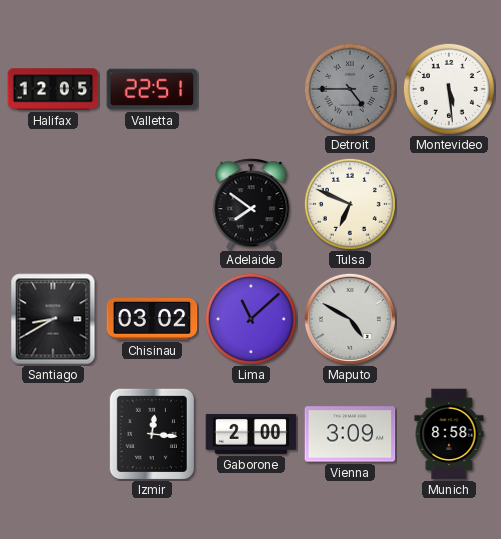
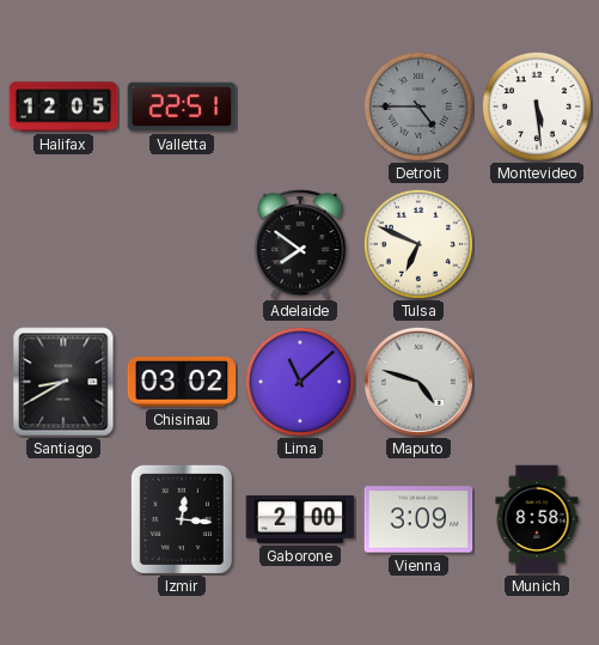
Maputo: 4:50 -> 4:48
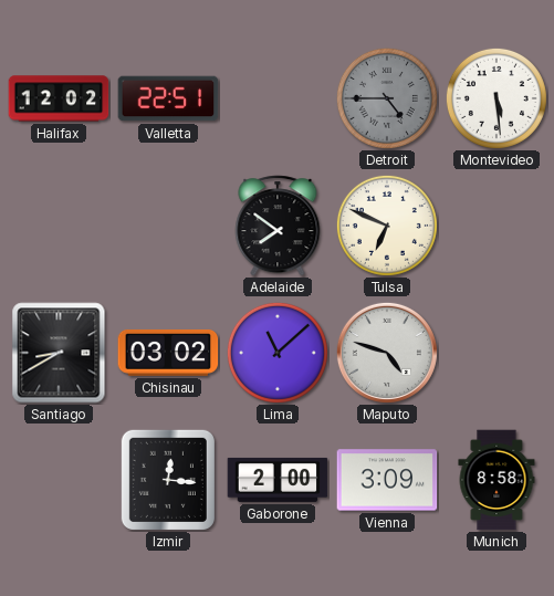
Halifax: 12:05 -> 12:02
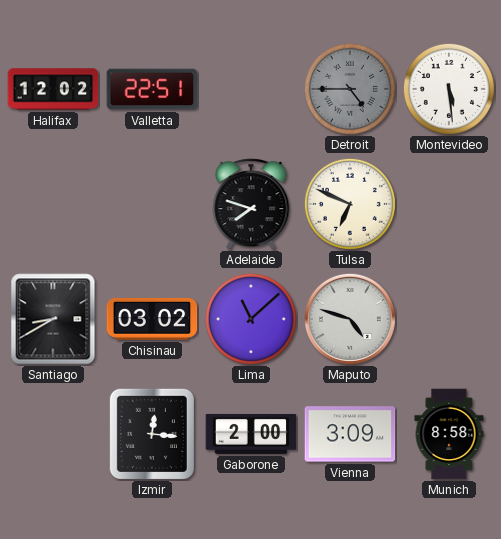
Adelaide: 7:51 -> 7:48
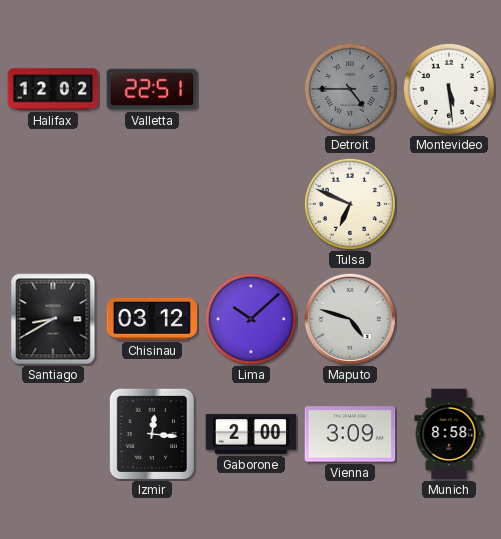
Adelaide: 7:48 -> none
Chisinau: 03:02 -> 03:12
Lima: 11:08 -> 10:08
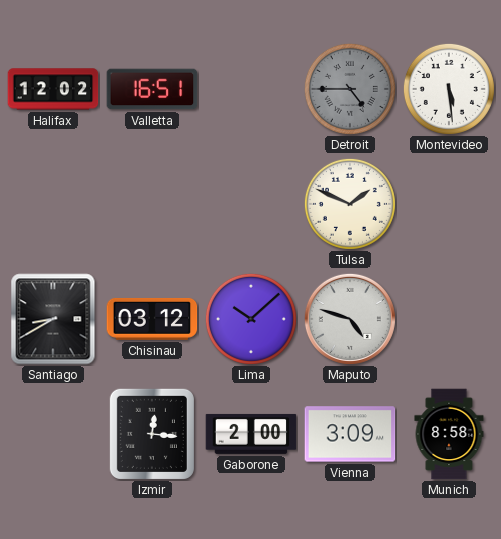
Valletta: 22:51 -> 16:51
Tulsa: 6:49 -> 1:49
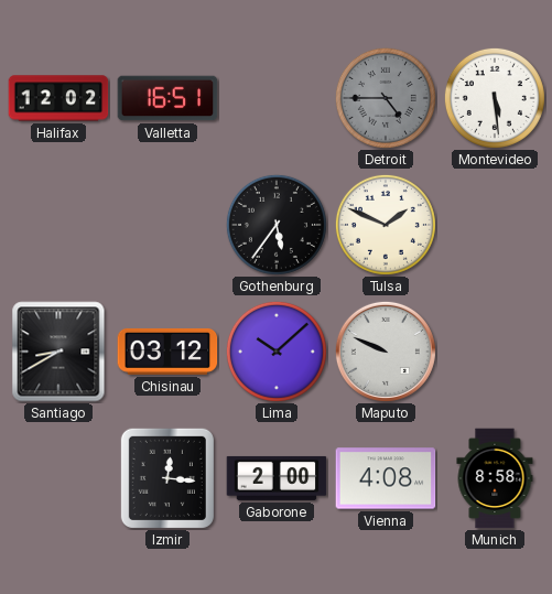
Gothenburg: none -> 5:36
Maputo: 4:48 -> 9:49
Vienna: 3:09 -> 4:08
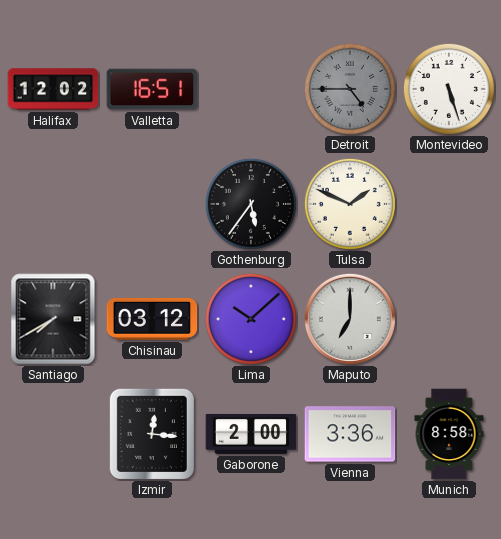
Montevideo: 5:29 -> 5:27
Santiago: 8:40 -> 7:40
Maputo: 9:49 -> 7:00
Vienna: 4:08 -> 3:36
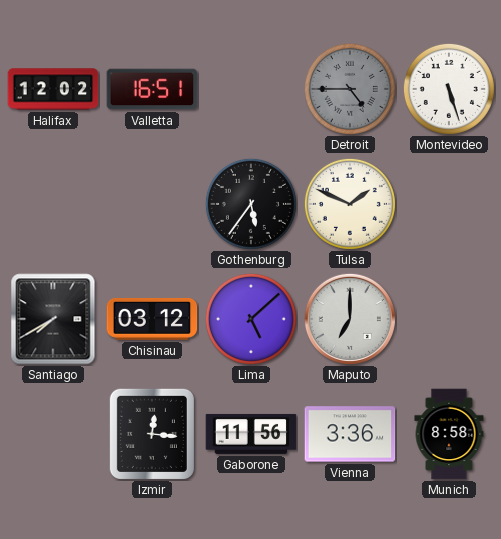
Lima: 10:08 -> 5:08
Gaborone: 2:00 -> 11:56
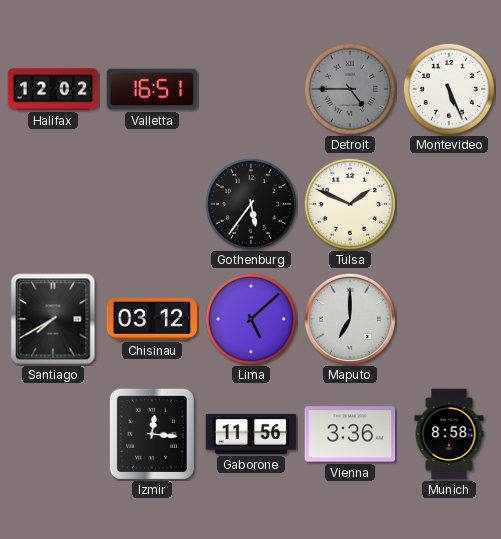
Montevideo: 5:27 -> 5:26
